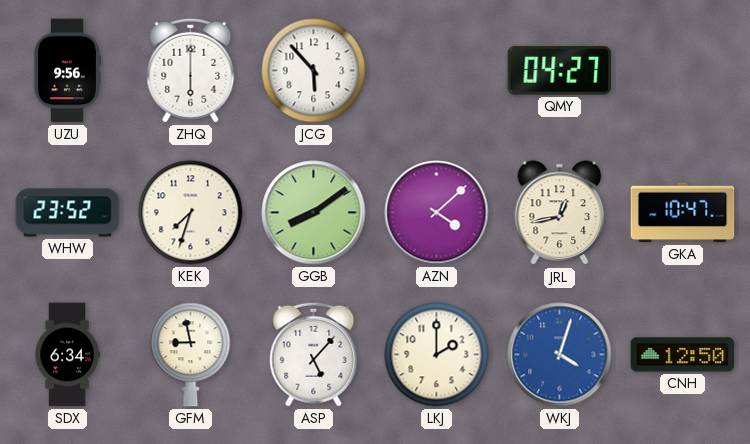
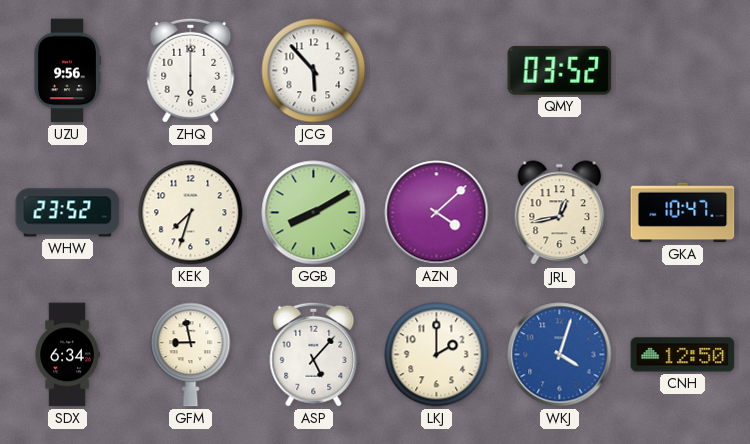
QMY: 04:27 -> 03:52
GGB: 8:09 -> 8:10
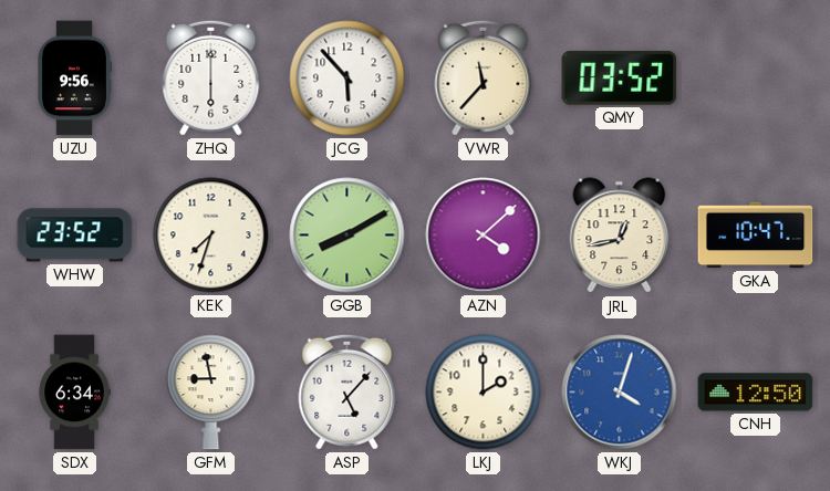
VWR: none -> 11:37
